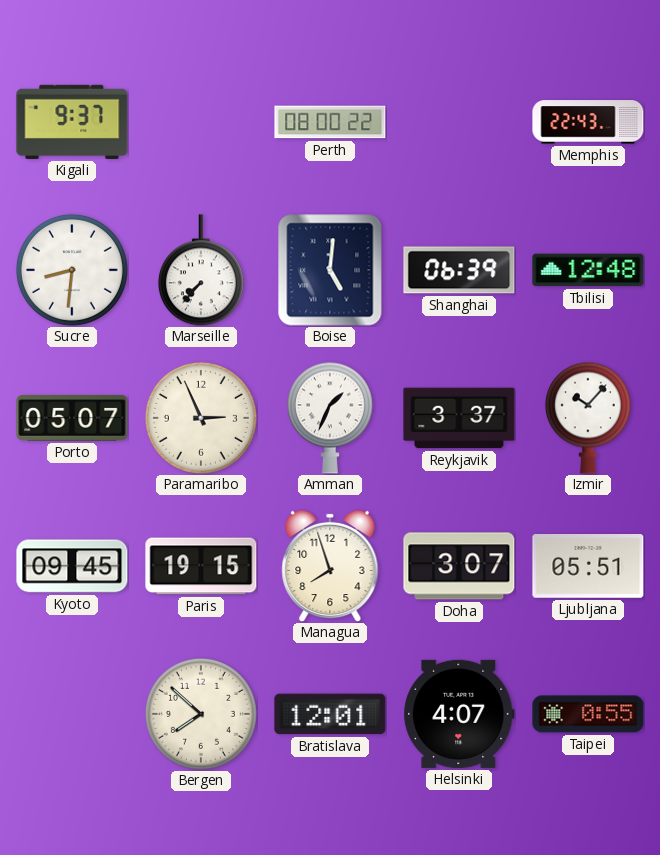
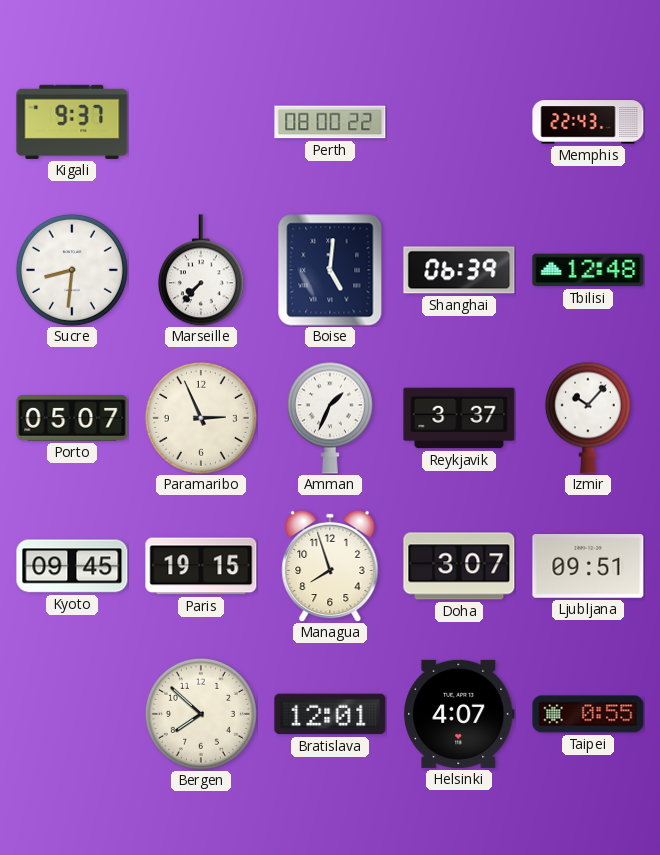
Ljubljana: 05:51 -> 09:51
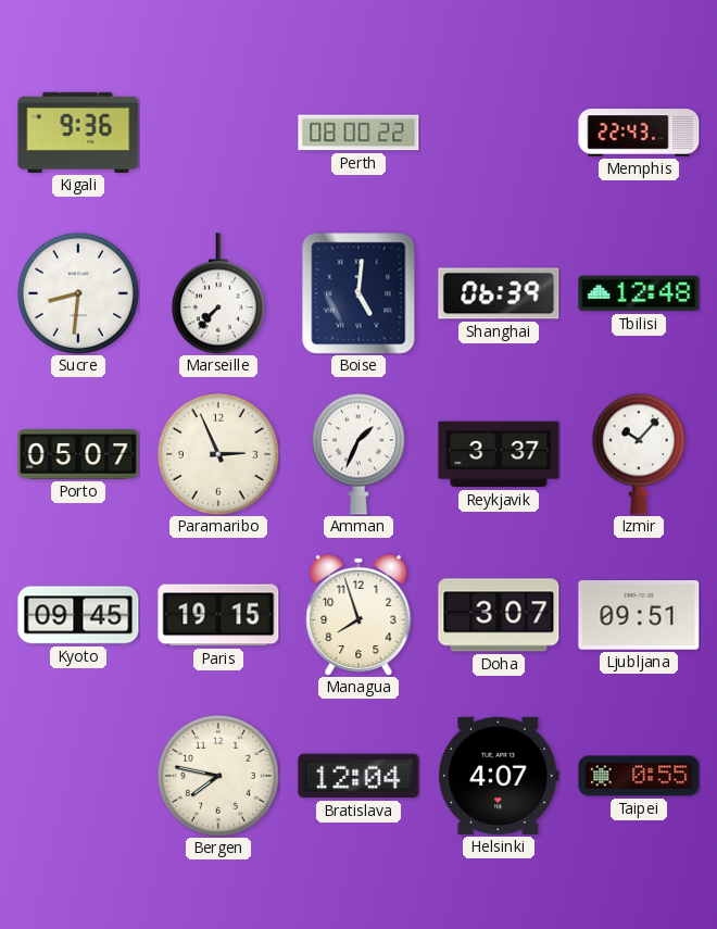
Kigali: 9:37 -> 9:36
Bergen: 7:52 -> 7:47
Bratislava: 12:01 -> 12:04
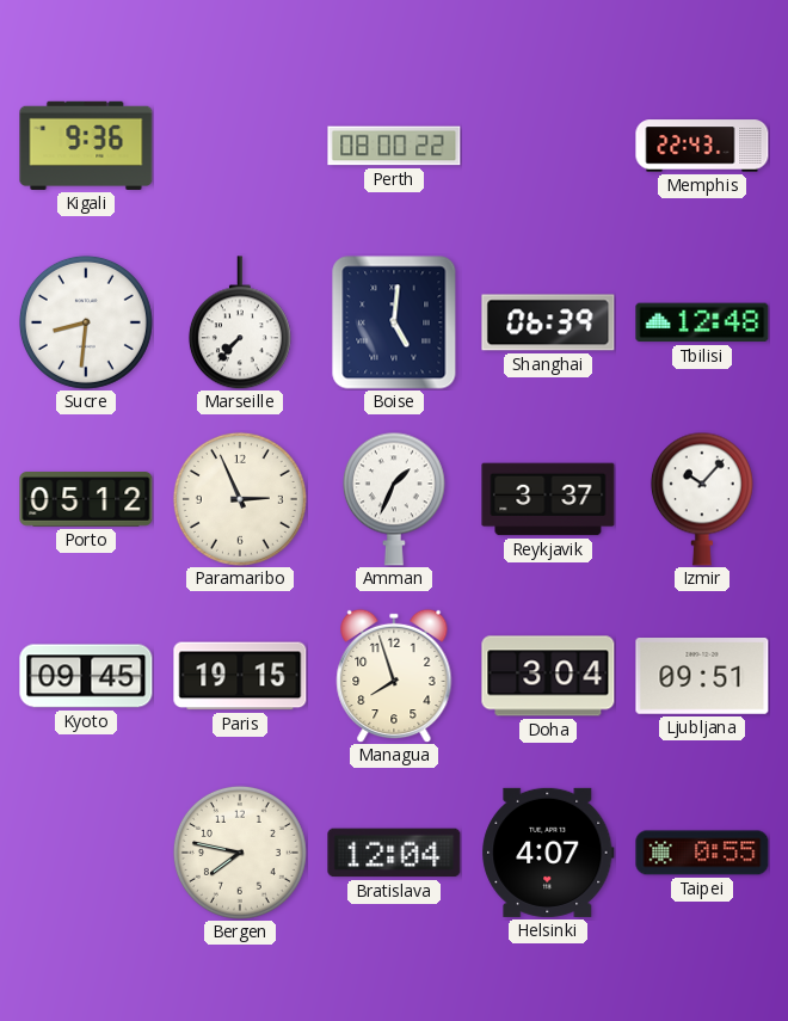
Porto: 05:07 -> 05:12
Doha: 3:07 -> 3:04
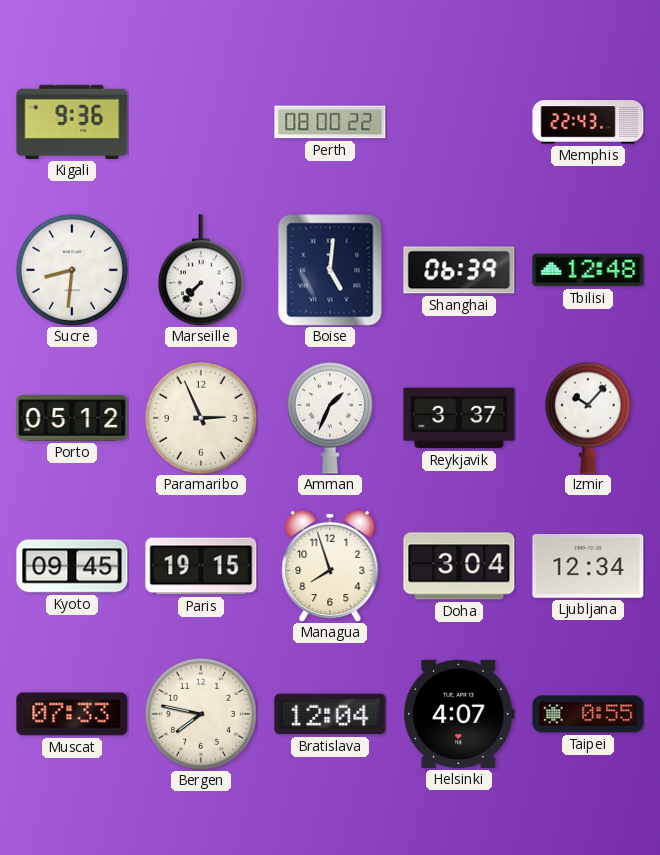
Ljubljana: 09:51 -> 12:34
Muscat: none -> 07:33
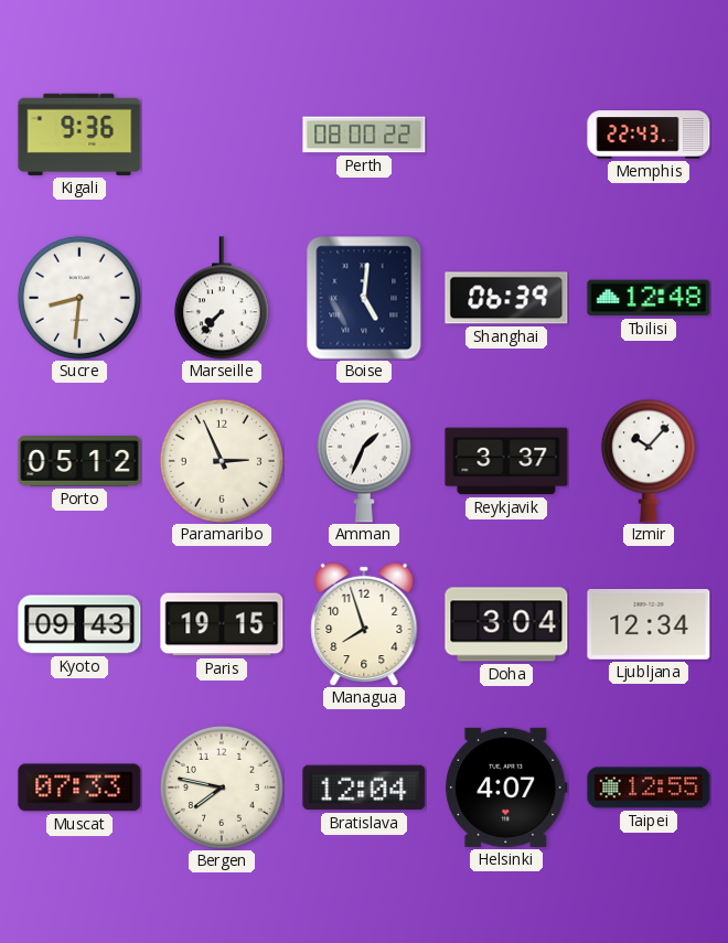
Kyoto: 09:45 -> 09:43
Taipei: 0:55 -> 12:55
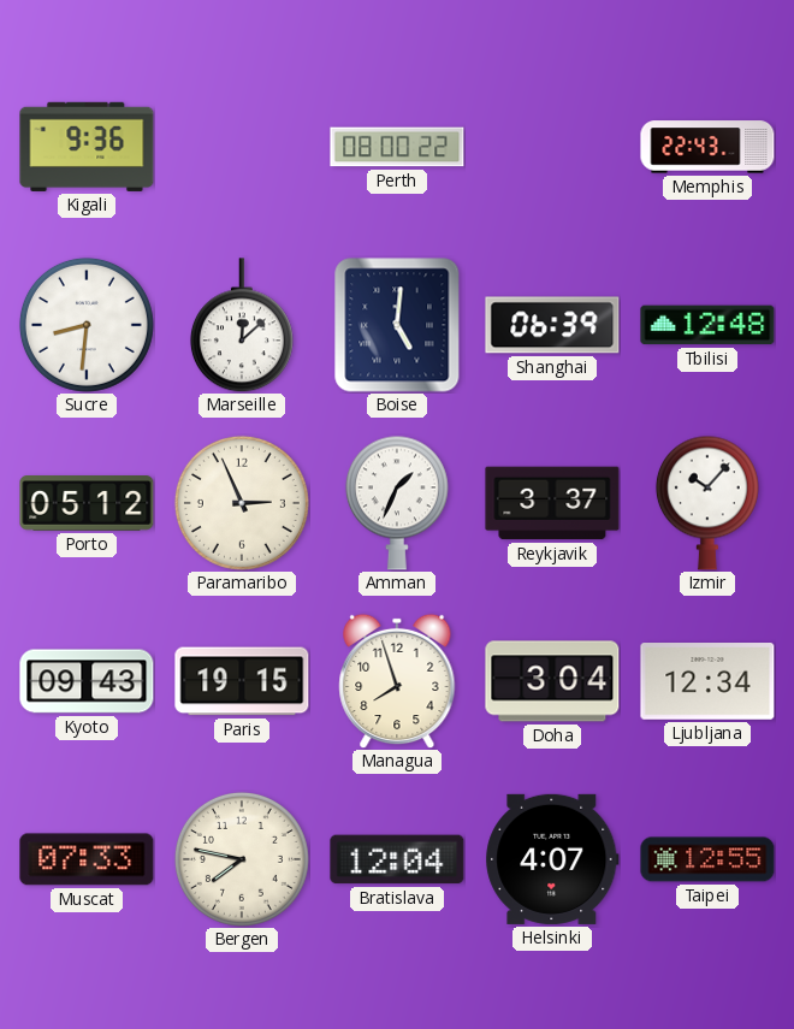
Marseille: 7:37 -> 12:08
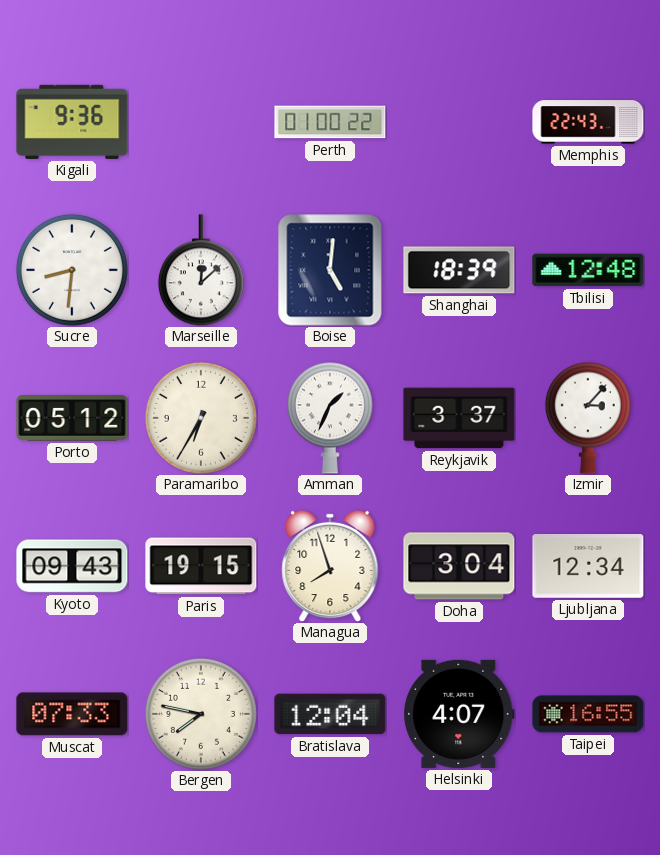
Perth: 08:00 -> 01:00
Shanghai: 06:39 -> 18:39
Paramaribo: 2:56 -> 6:35
Izmir: 10:07 -> 3:07
Taipei: 12:55 -> 16:55
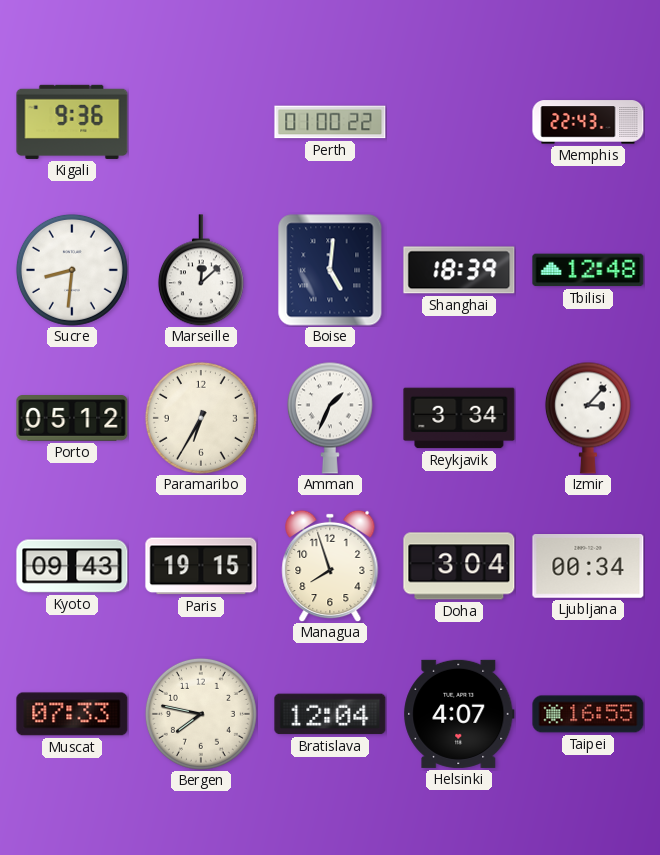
Reykjavik: 3:37 -> 3:34
Ljubljana: 12:34 -> 00:34
